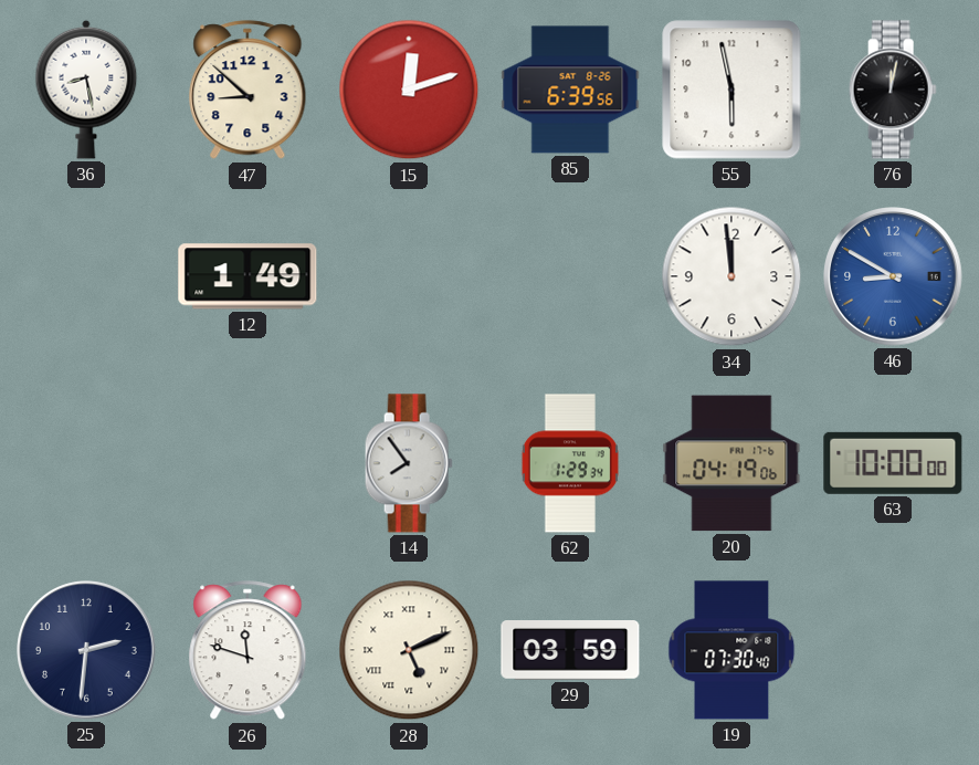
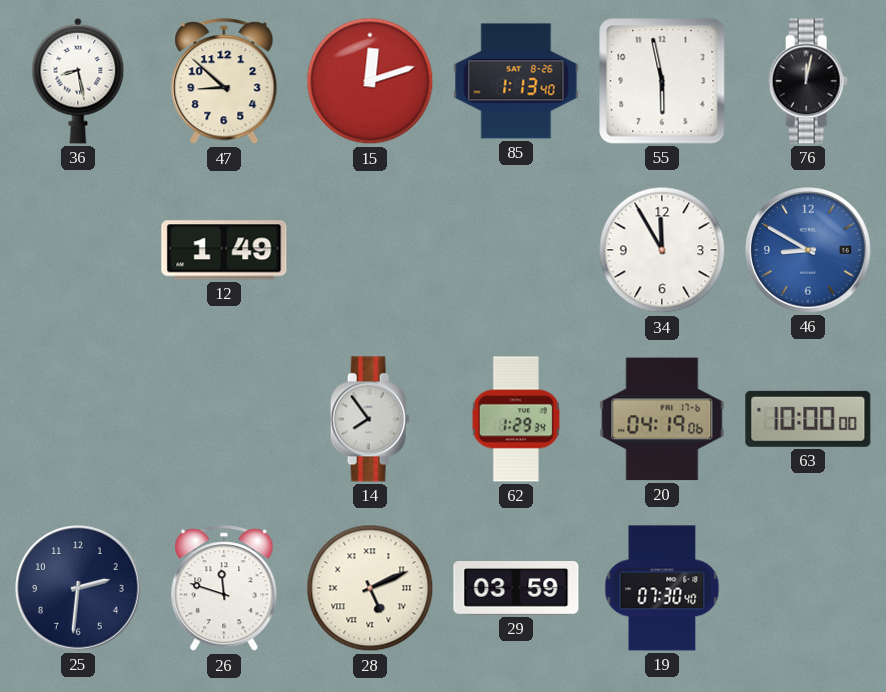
85: 6:39 -> 1:13
34: 11:59 -> 11:55
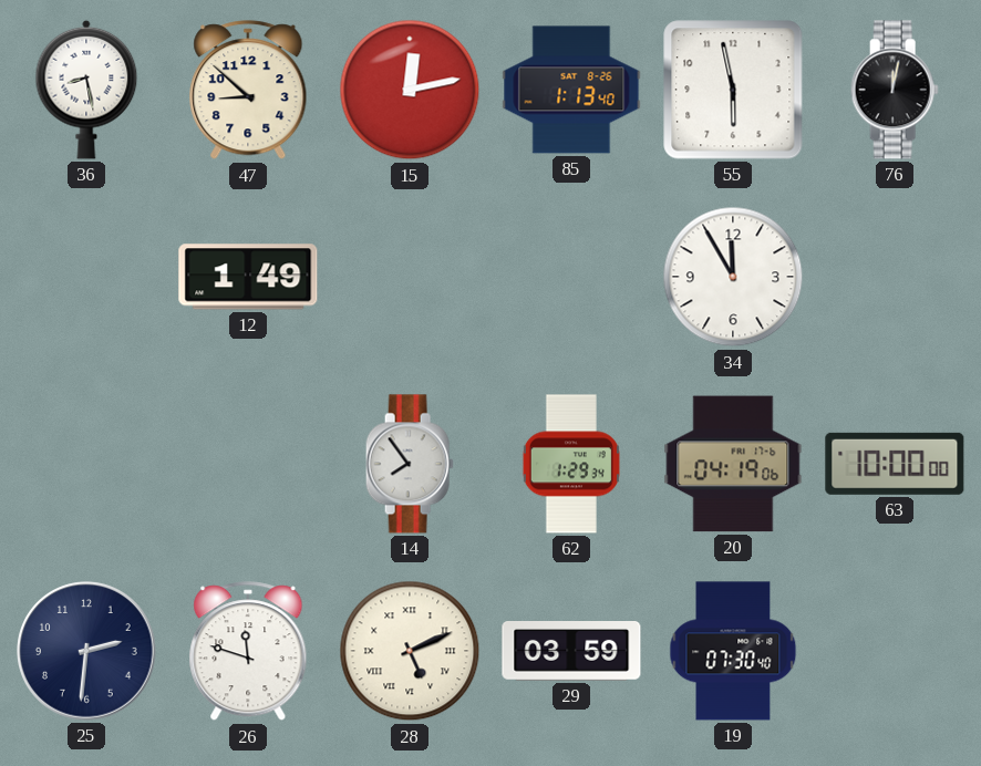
15: 12:12 -> 12:13
46: 8:50 -> none
